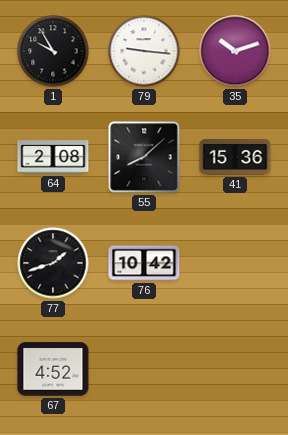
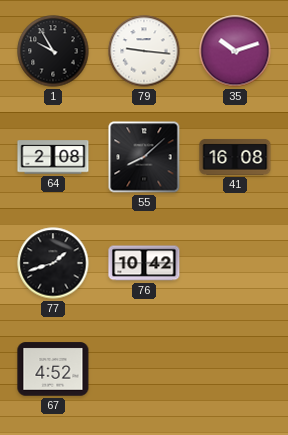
41: 15:36 -> 16:08
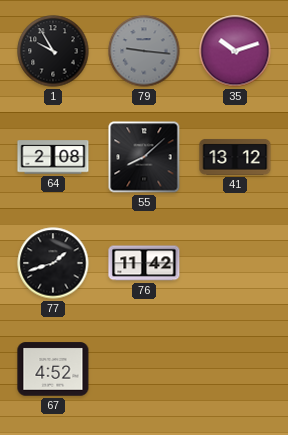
79 dial: white -> grey
41: 16:08 -> 13:12
76: 10:42 -> 11:42
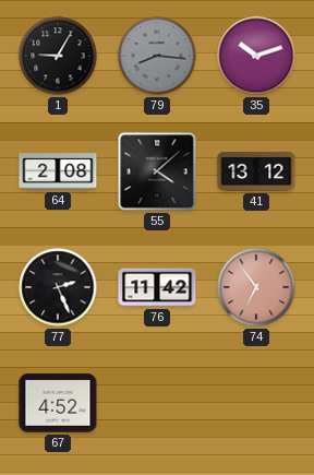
1: 9:55 -> 9:05
79: 9:16 -> 8:16
55: 8:08 -> 4:08
77: 1:42 -> 2:26
74: none -> 6:54
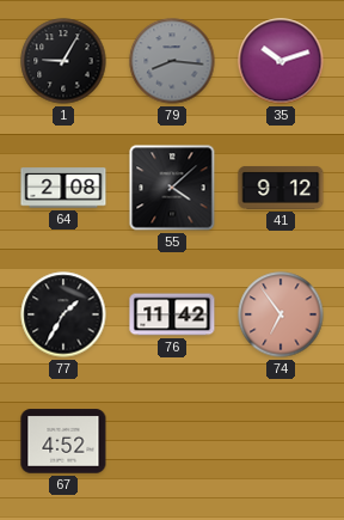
41: 13:12 -> 9:12
77: 2:26 -> 1:35
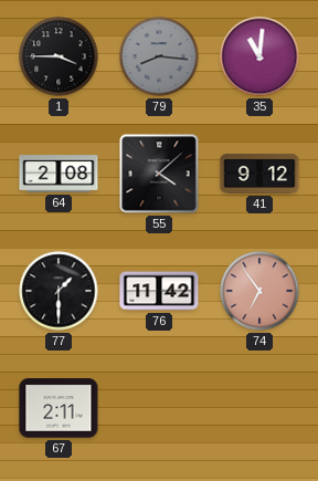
1: 9:05 -> 3:45
35: 10:12 -> 11:01
77: 1:35 -> 1:30
67: 4:52 -> 2:11
